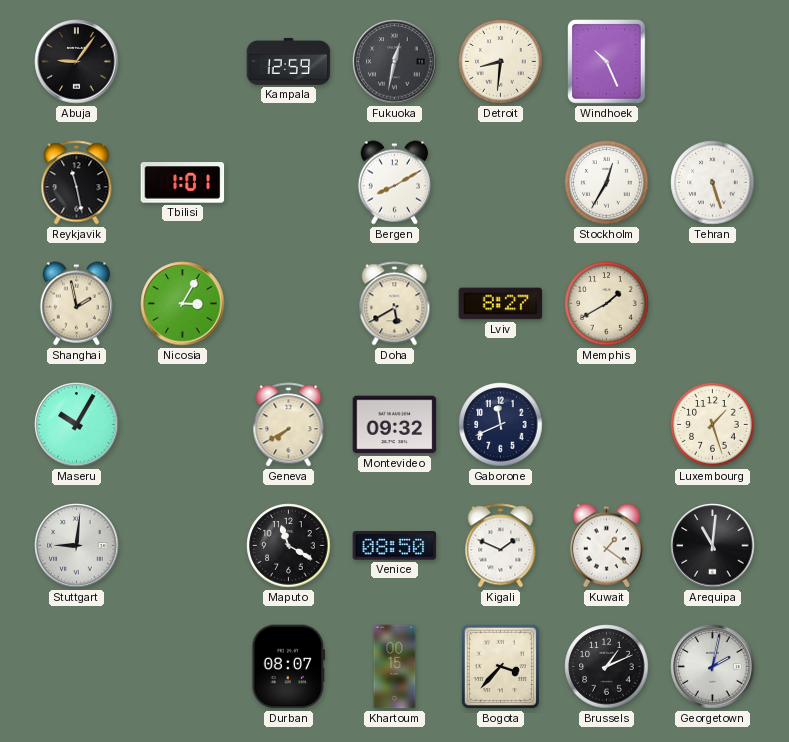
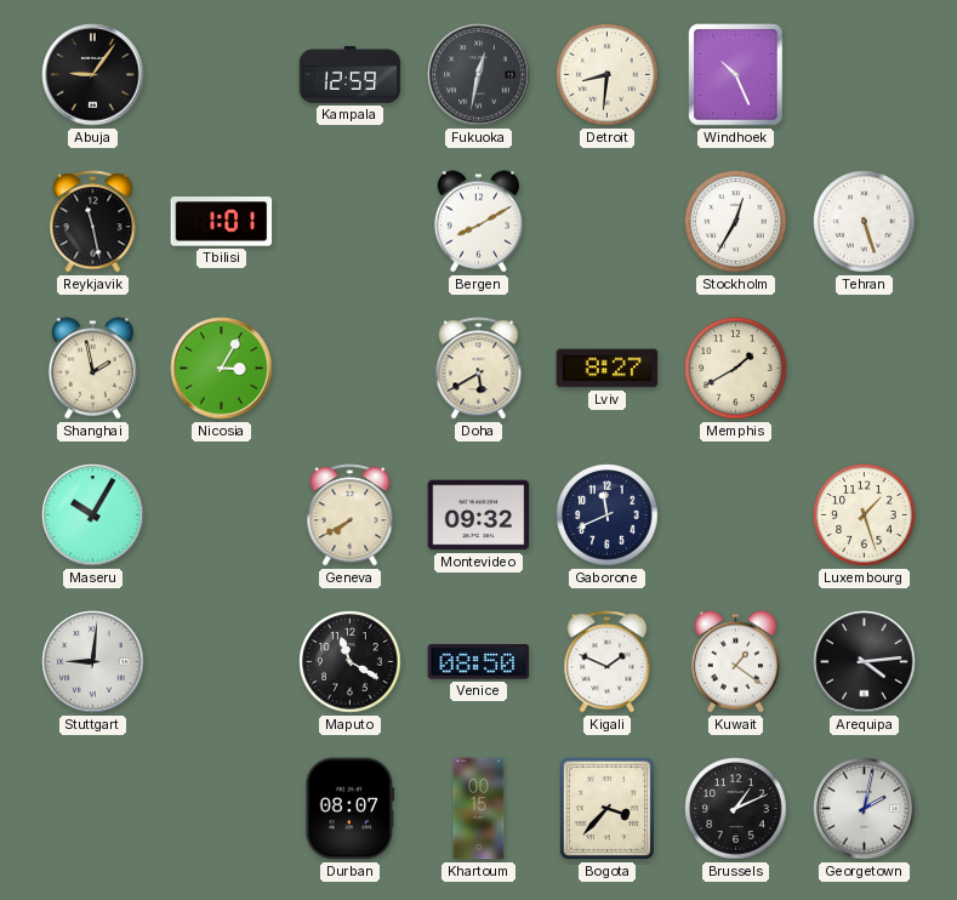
Arequipa: 11:01 -> 4:14
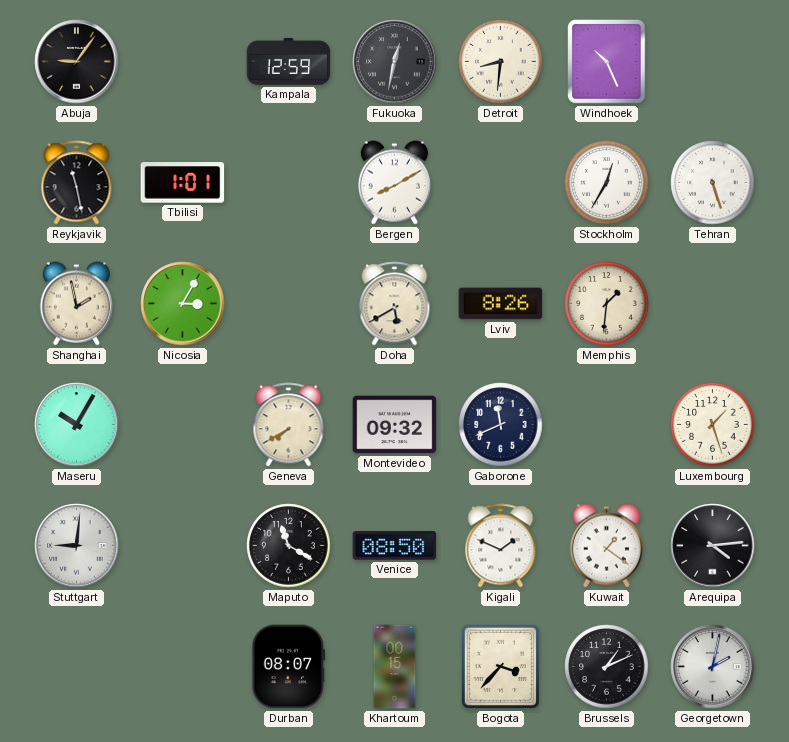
Lviv: 8:27 -> 8:26
Memphis: 1:40 -> 1:31
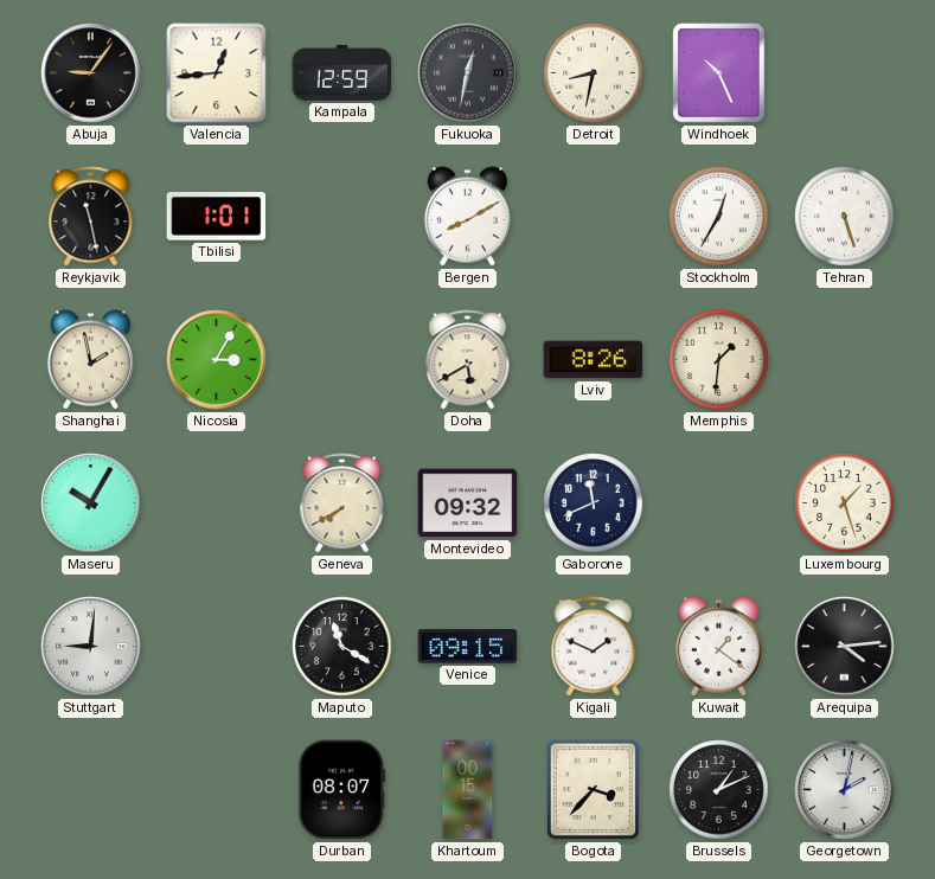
Valencia: none -> 12:44
Detroit: 8:31 -> 8:32
Venice: 08:50 -> 09:15
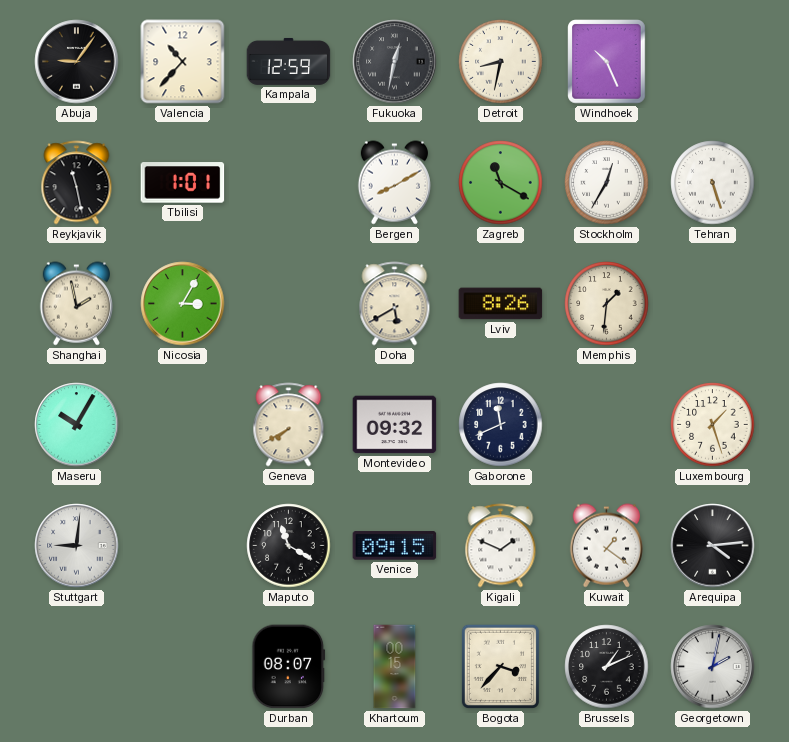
Valencia: 12:44 -> 10:37
Zagreb: none -> 11:20
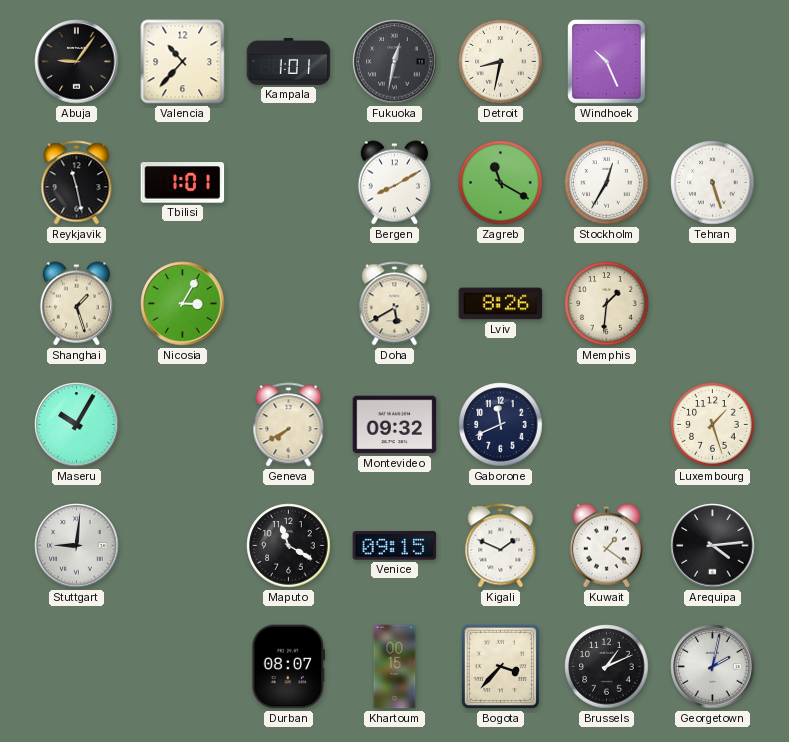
Kampala: 12:59 -> 1:01
Shanghai: 1:58 -> 1:27
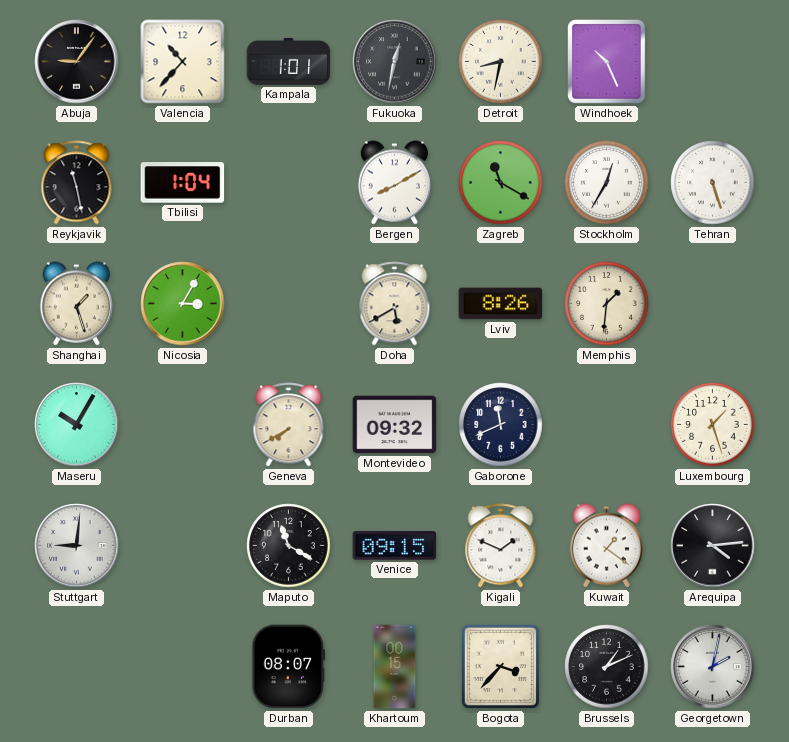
Tbilisi: 1:01 -> 1:04
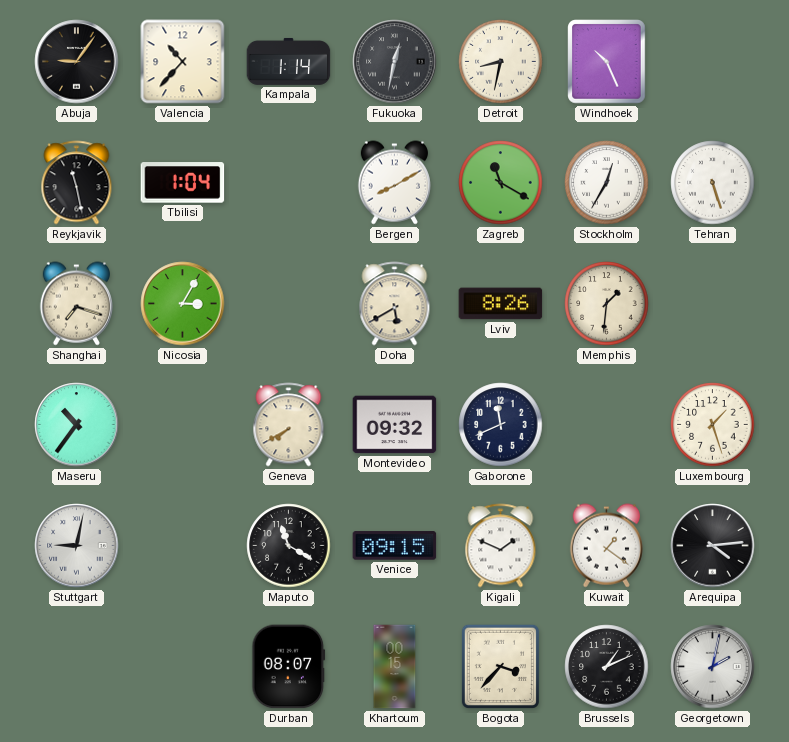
Kampala: 1:01 -> 1:14
Shanghai: 1:27 -> 7:18
Maseru: 10:05 -> 10:36
Stuttgart: 9:01 -> 9:02
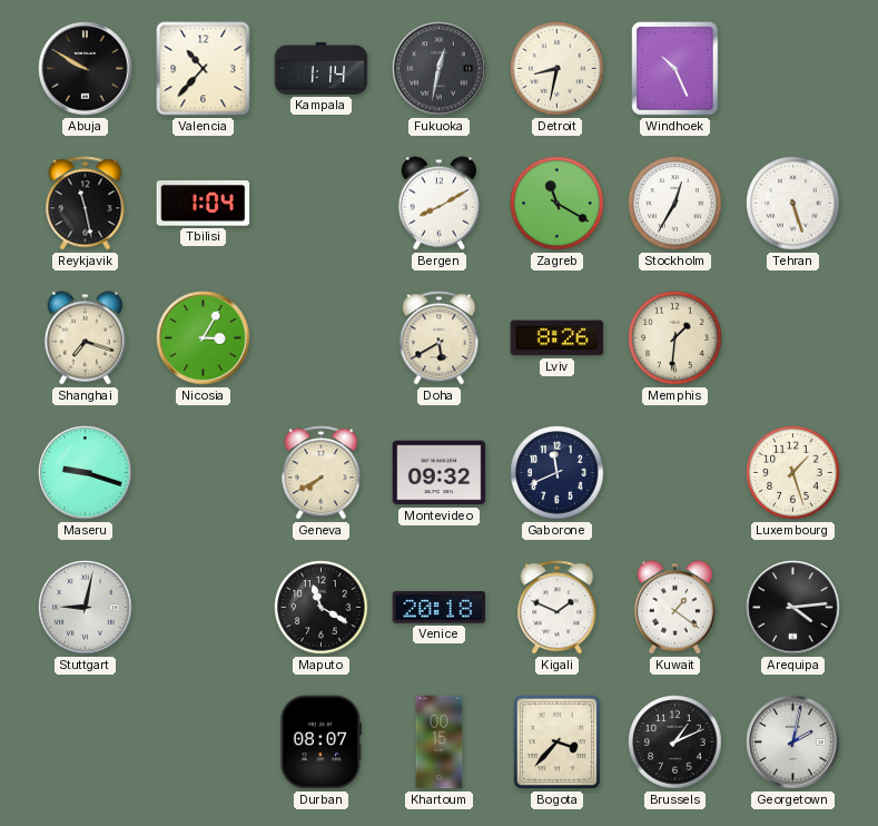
Abuja: 9:06 -> 9:50
Maseru: 10:36 -> 9:18
Venice: 09:15 -> 20:18
